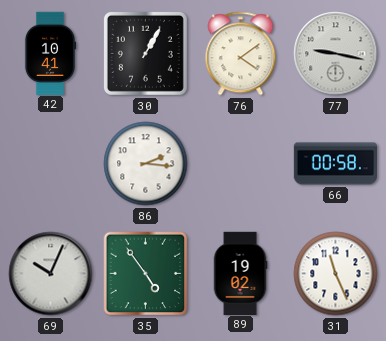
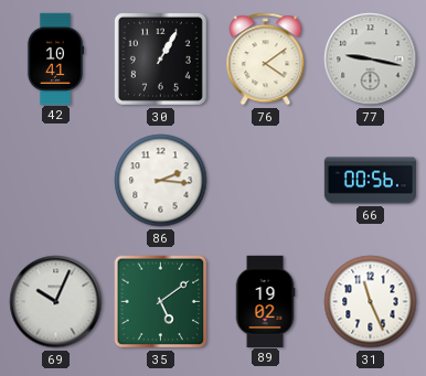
66: 00:58 -> 00:56
35: 4:54 -> 5:09
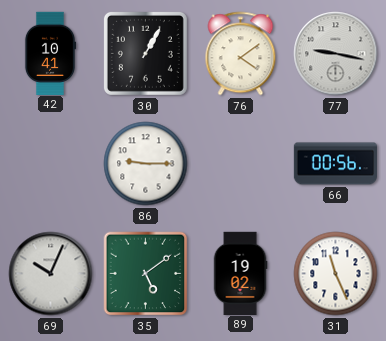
86: 2:16 -> 9:15
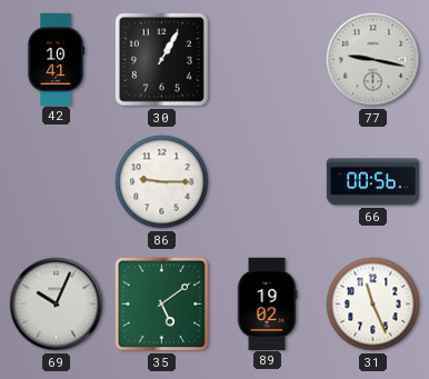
76: 4:09 -> none
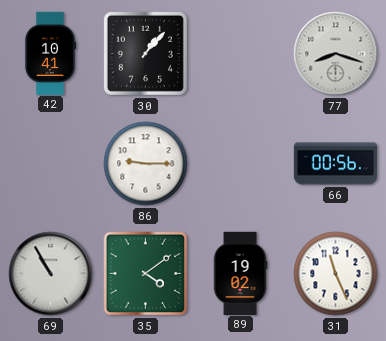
30: 1:05 -> 1:07
77: 9:17 -> 8:18
69: 10:04 -> 10:55
35: 5:09 -> 4:09
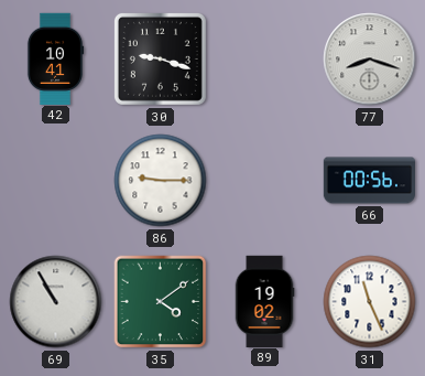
30: 1:07 -> 9:18
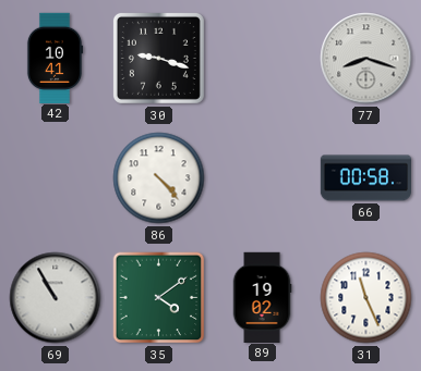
86: 9:15 -> 4:23
66: 00:56 -> 00:58
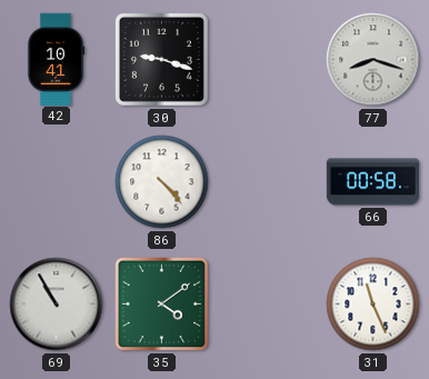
89: 19:02 -> none
